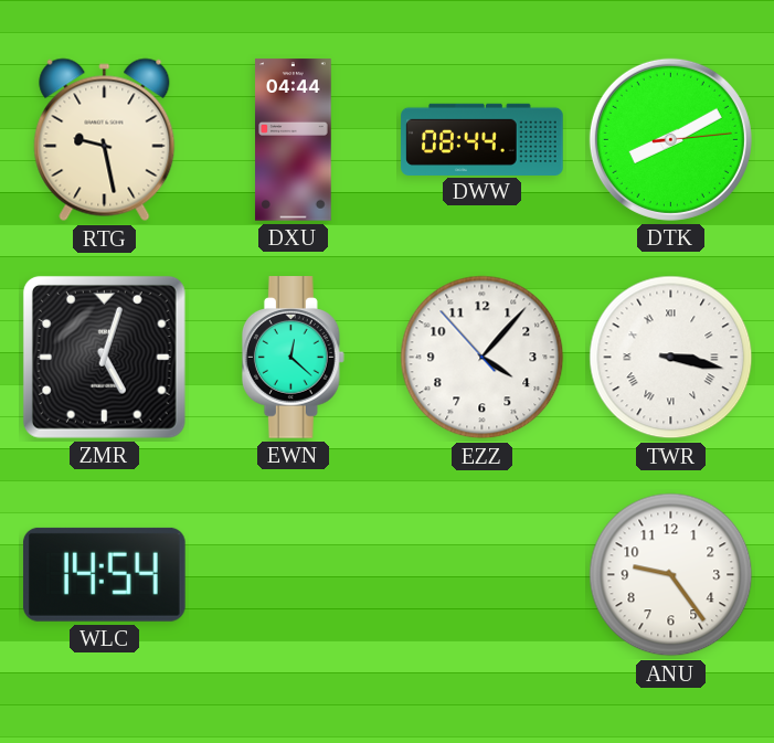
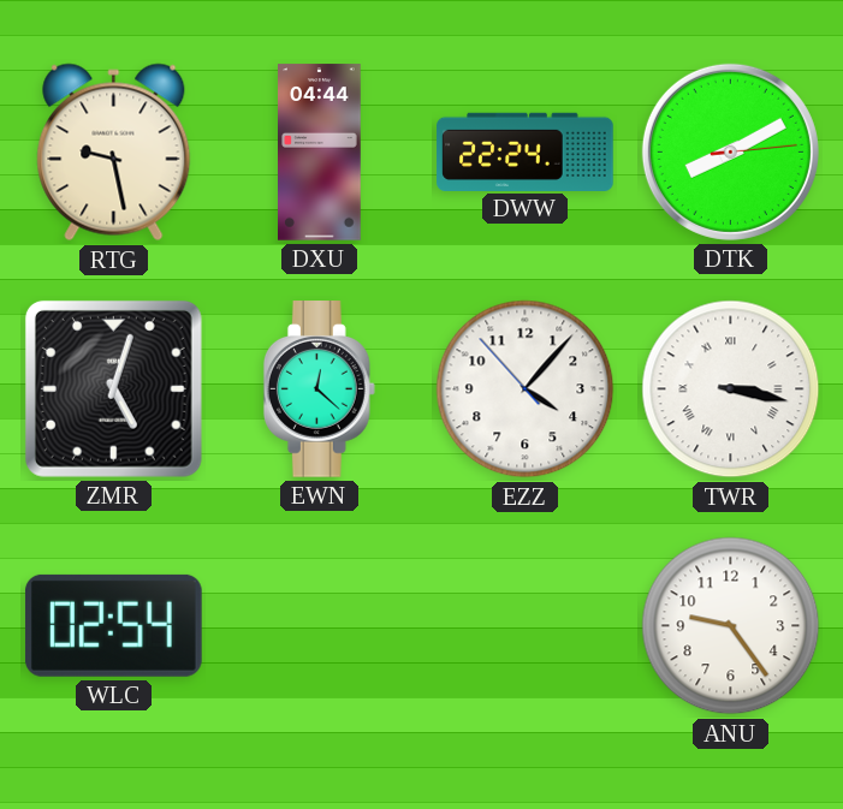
DWW: 08:44 -> 22:24
WLC: 14:54 -> 02:54
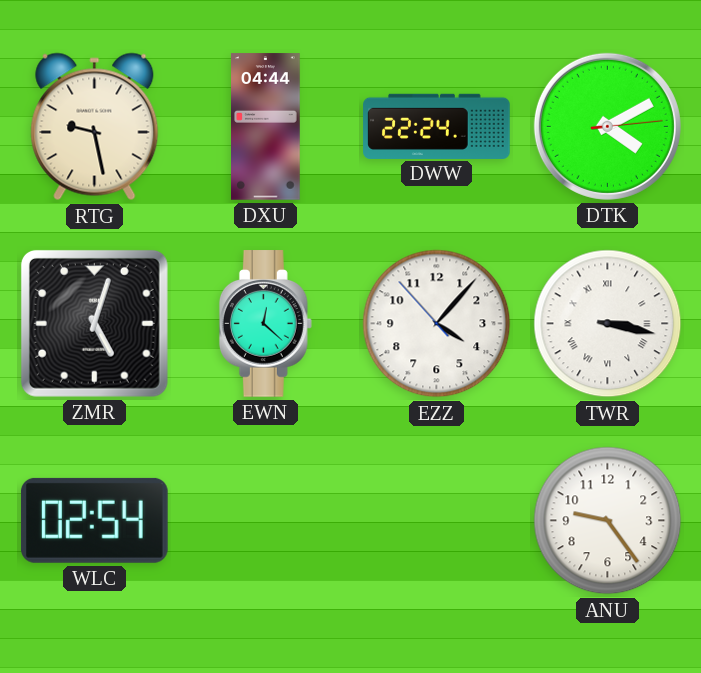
DTK: 8:10 -> 4:10
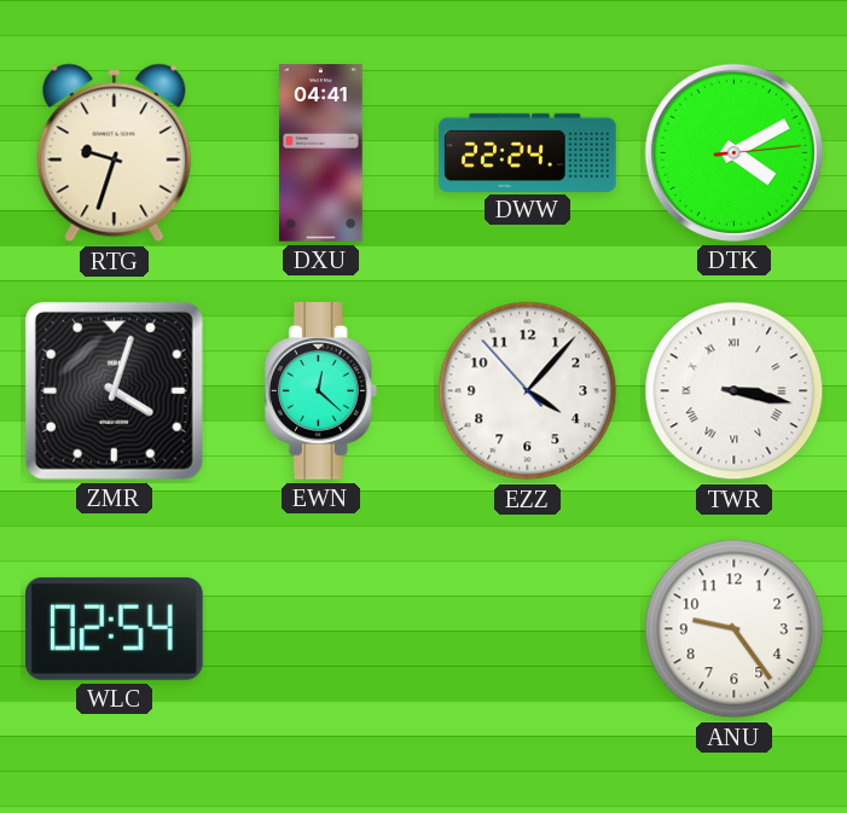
RTG: 9:28 -> 9:33
DXU: 04:44 -> 04:41
ZMR: 5:03 -> 4:03
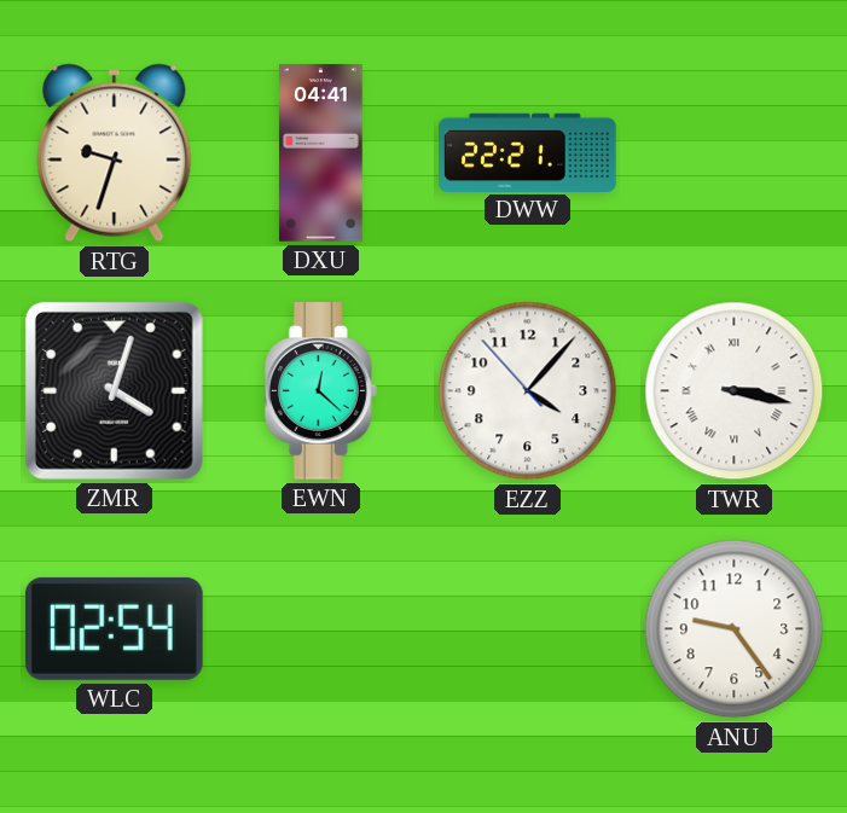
DWW: 22:24 -> 22:21
DTK: 4:10 -> none
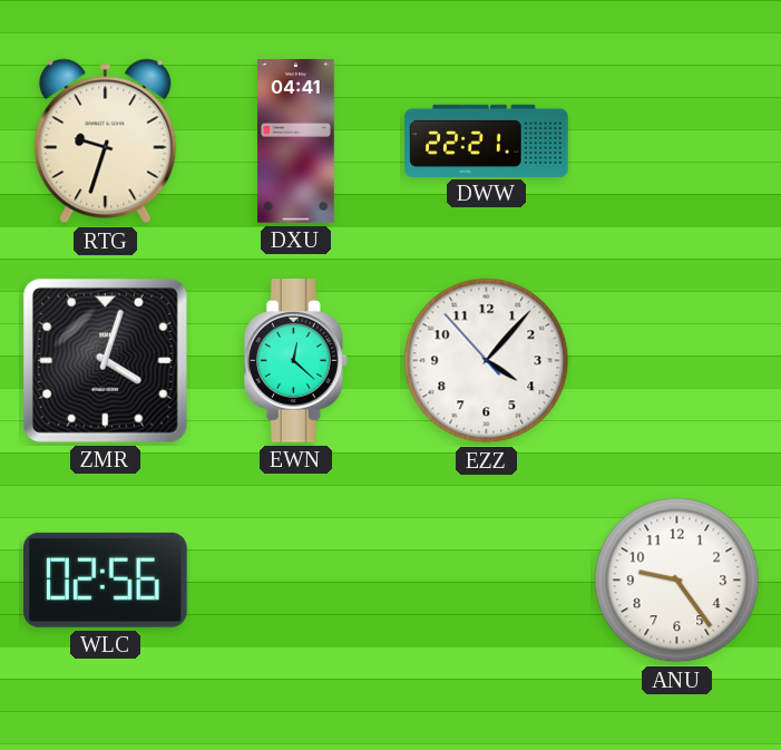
TWR: 3:17 -> none
WLC: 02:54 -> 02:56
